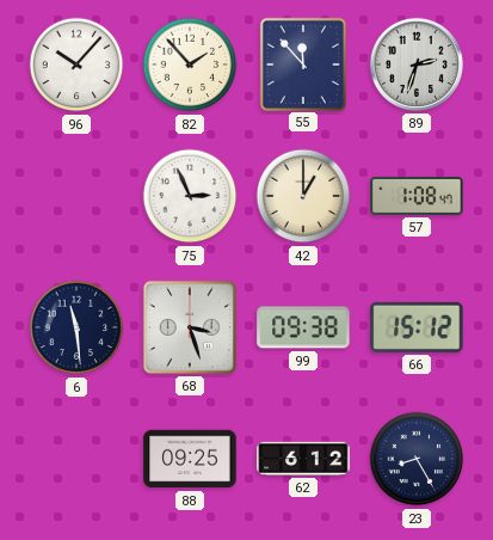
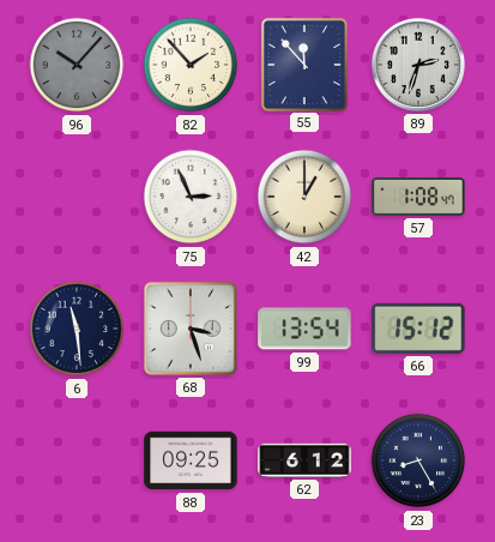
96 dial: white -> grey
99: 09:38 -> 13:54
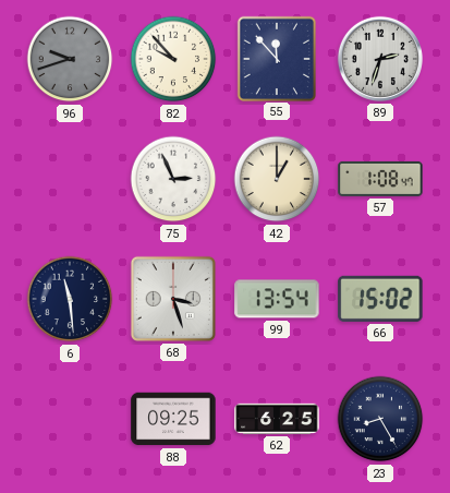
96: 10:07 -> 9:42
82: 1:53 -> 9:53
66: 15:12 -> 15:02
62: 6:12 -> 6:25
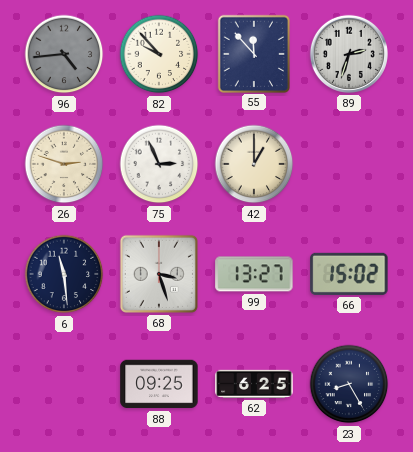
96: 9:42 -> 4:44
26: none -> 2:48
57: 1:08 -> none
99: 13:54 -> 13:27
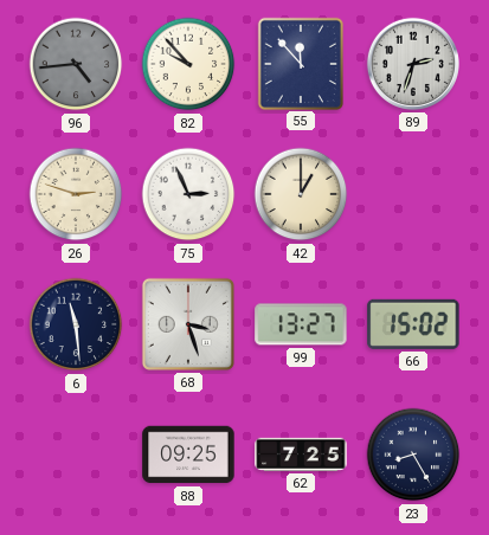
62: 6:25 -> 7:25
